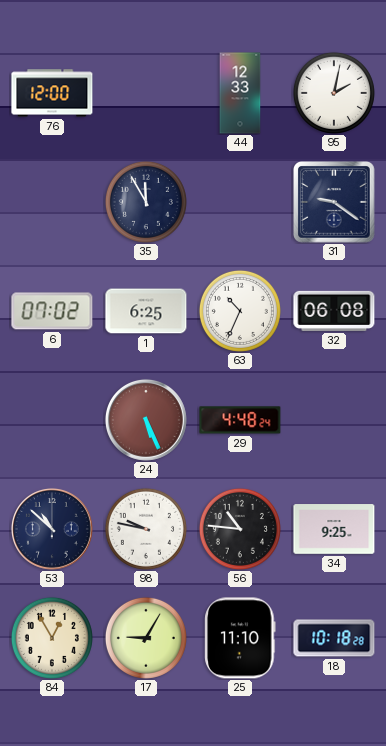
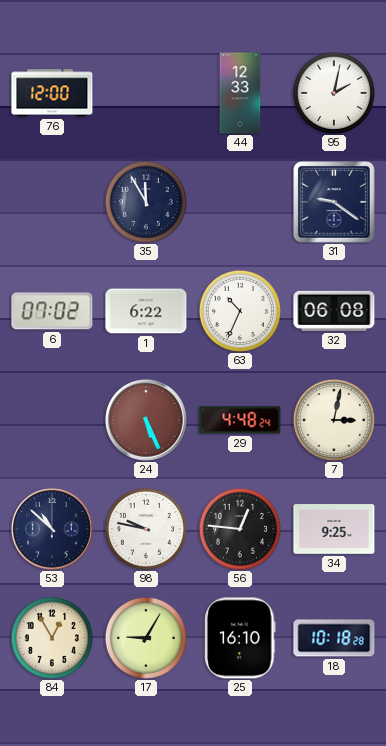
1: 6:25 -> 6:22
7: none -> 3:02
56: 10:46 -> 12:46
25: 11:10 -> 16:10
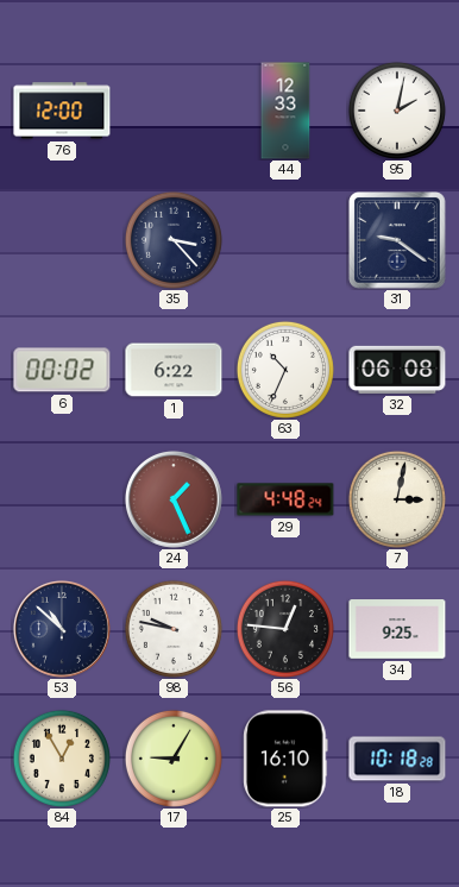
35: 11:55 -> 3:23
6: 07:02 -> 00:02
24: 5:26 -> 1:26
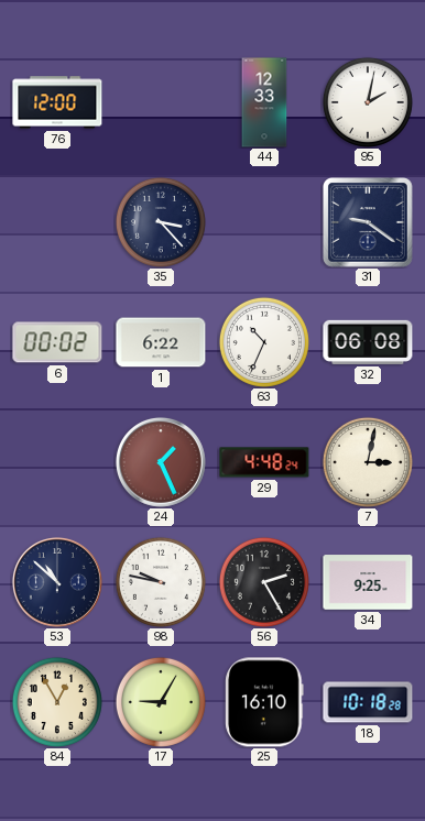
56: 12:46 -> 2:25
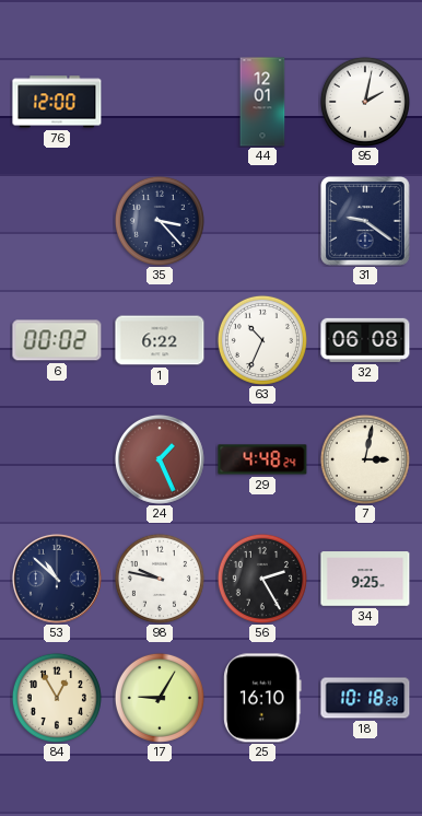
44: 12:33 -> 12:01
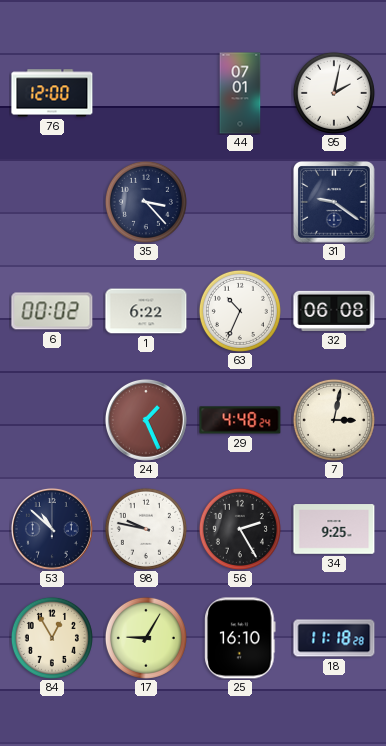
44: 12:01 -> 07:01
18: 10:18 -> 11:18
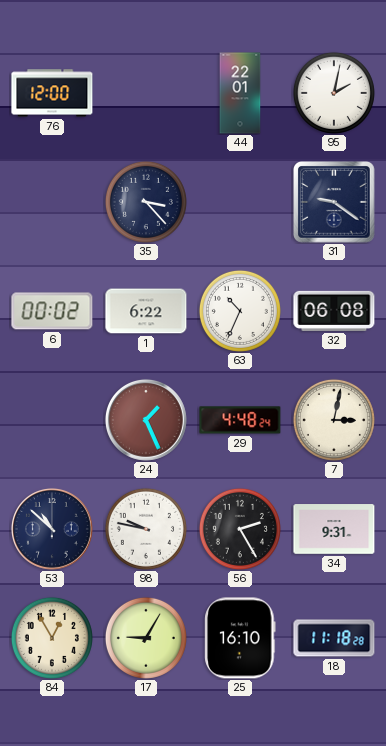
44: 07:01 -> 22:01
34: 9:25 -> 9:31
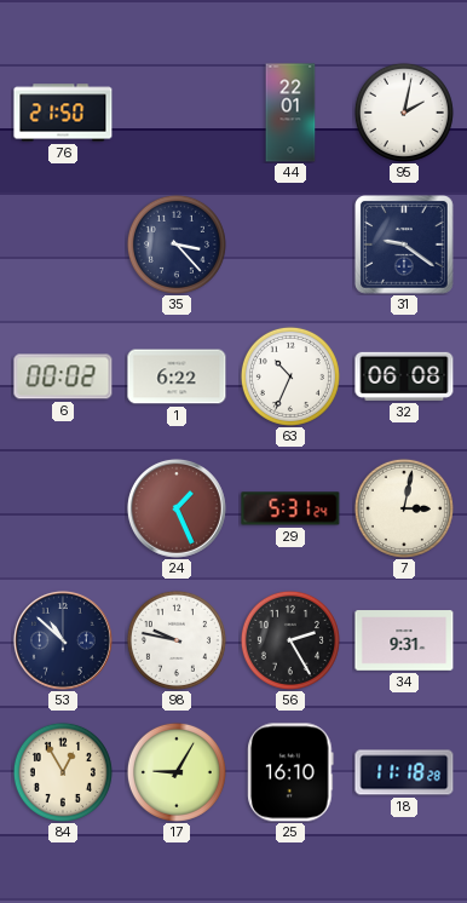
76: 12:00 -> 21:50
29: 4:48 -> 5:31
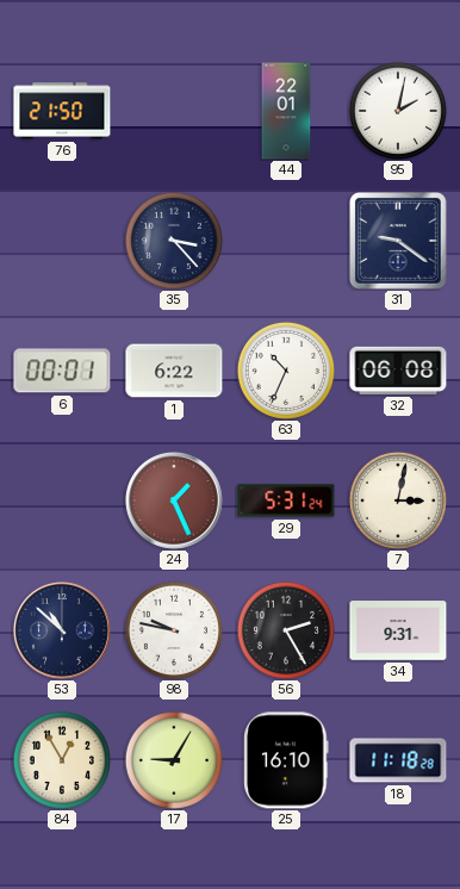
6: 00:02 -> 00:01
